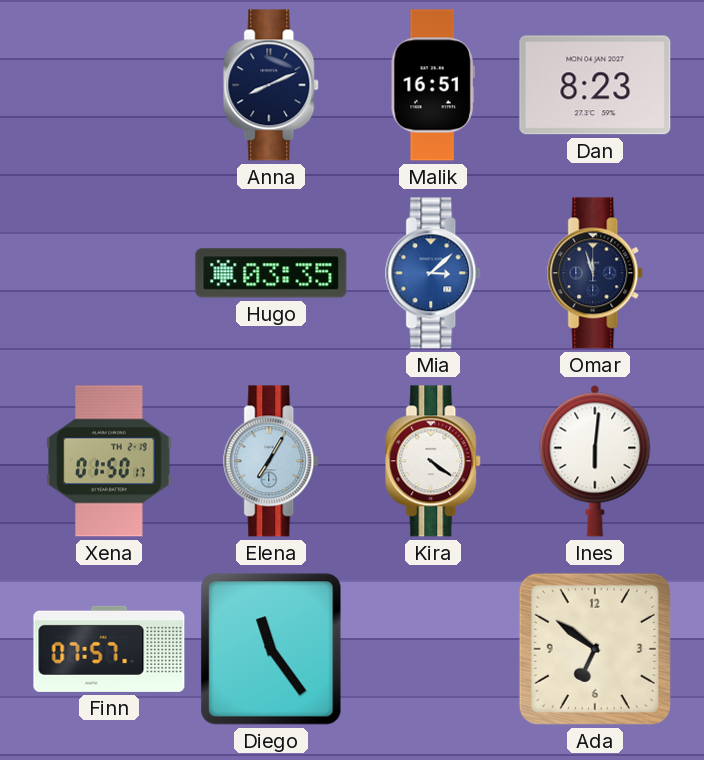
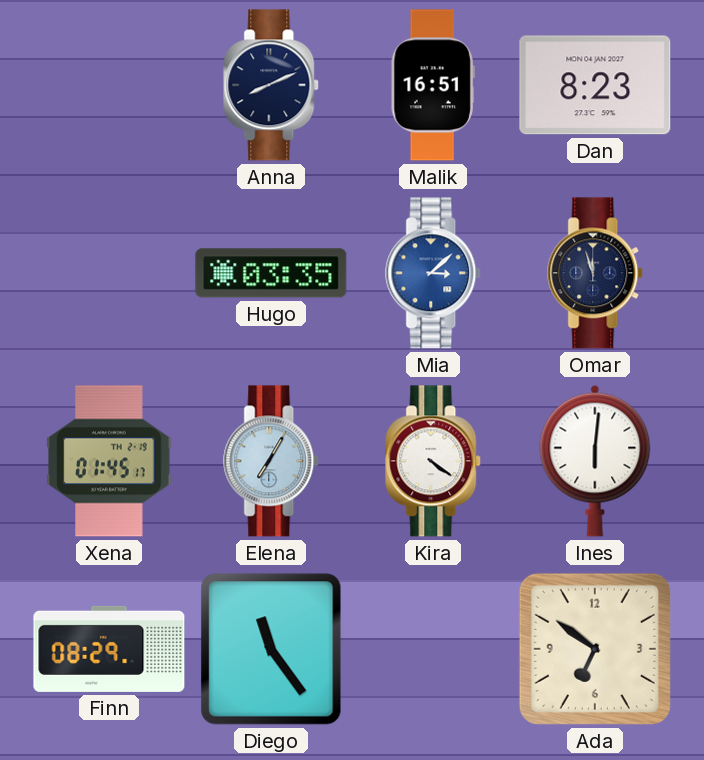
Xena: 01:50 -> 01:45
Finn: 07:57 -> 08:29
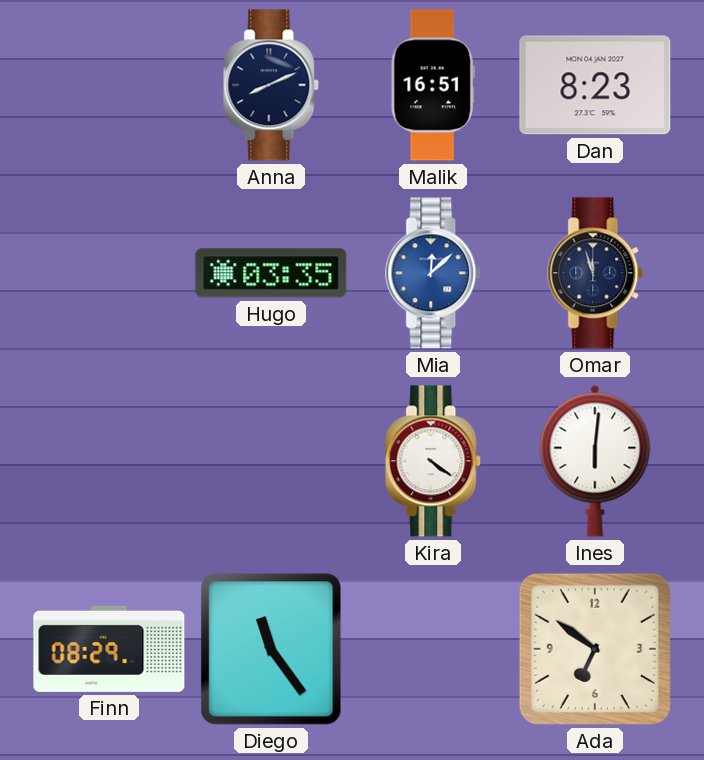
Mia: 3:08 -> 12:08
Xena: 01:45 -> none
Elena: 7:05 -> none
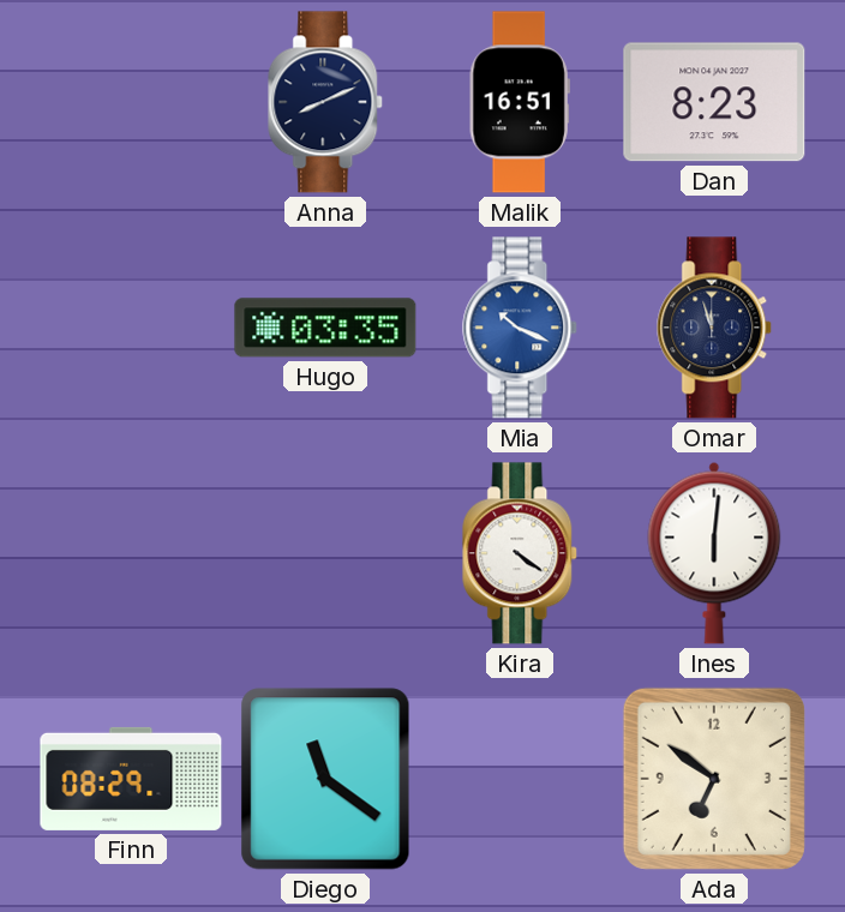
Mia: 12:08 -> 10:19
Diego: 11:24 -> 11:21
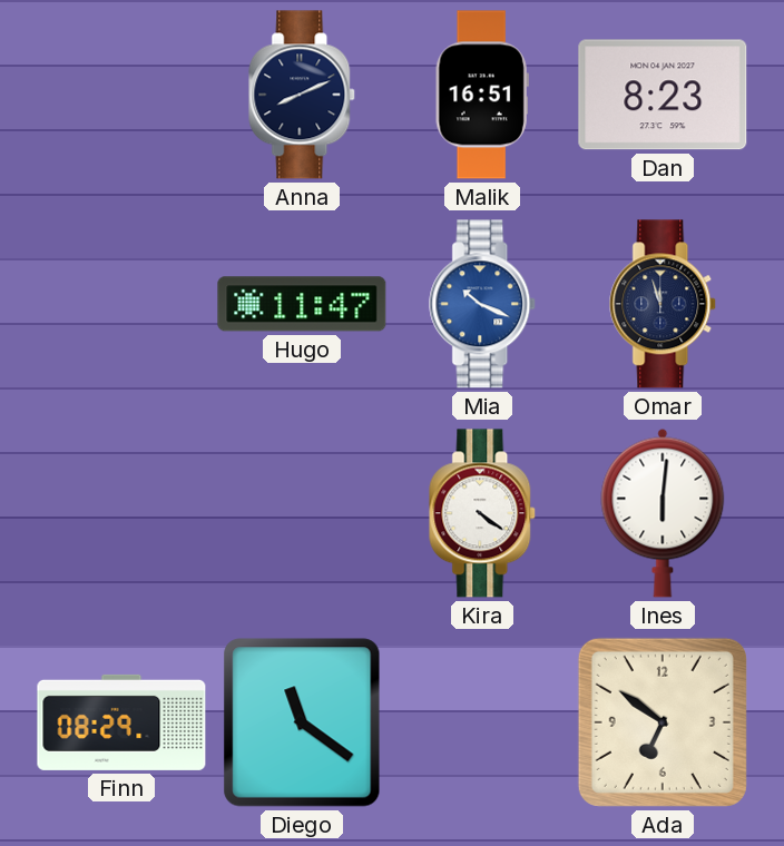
Hugo: 03:35 -> 11:47
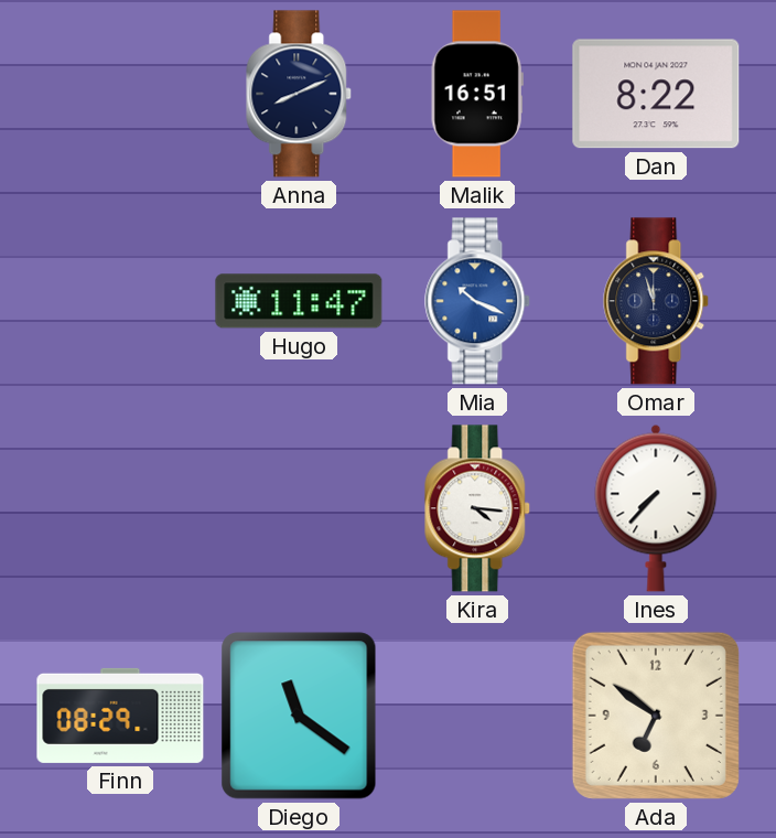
Dan: 8:23 -> 8:22
Kira: 4:21 -> 4:16
Ines: 6:01 -> 7:37
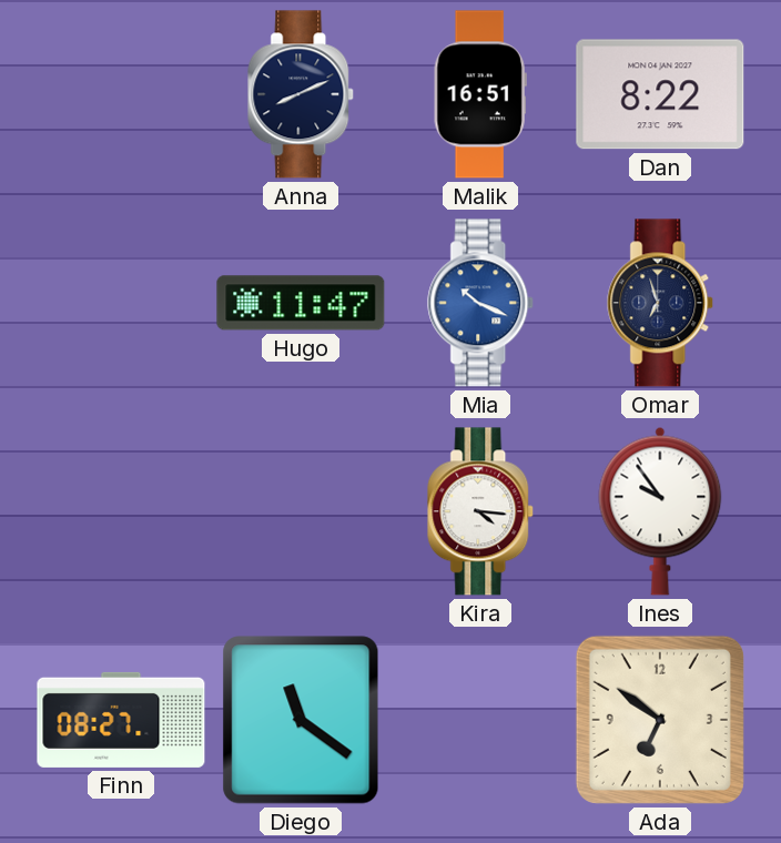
Omar: 11:57 -> 6:57
Ines: 7:37 -> 9:54
Finn: 08:29 -> 08:27
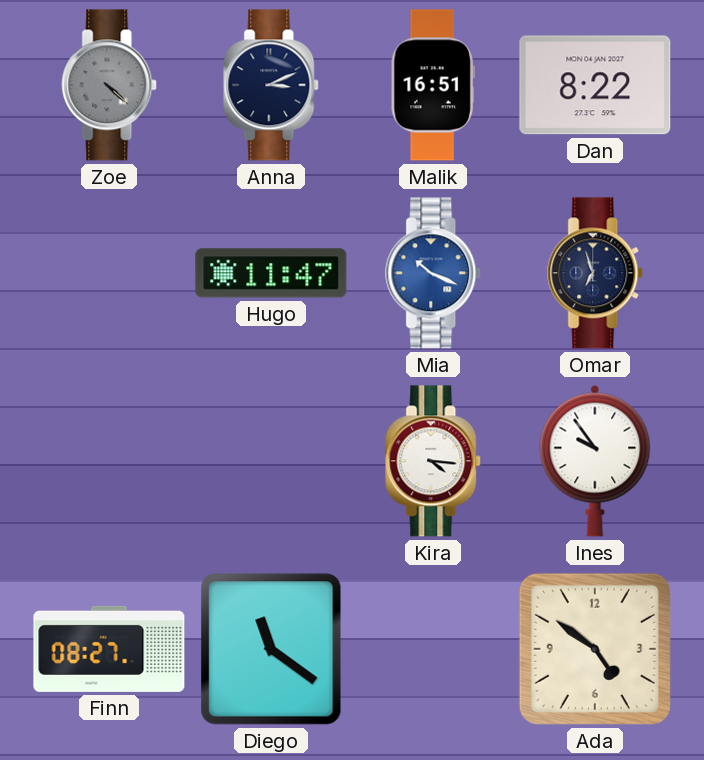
Zoe: none -> 4:22
Anna: 8:11 -> 3:11
Ada: 6:51 -> 4:51
